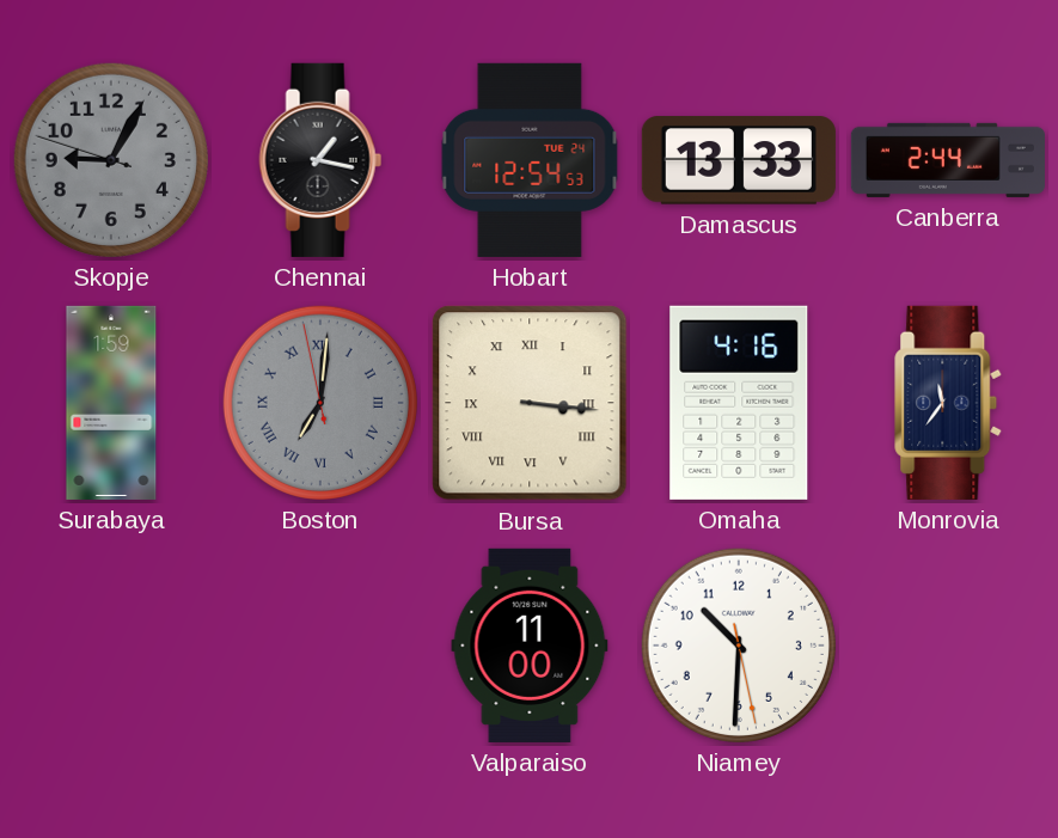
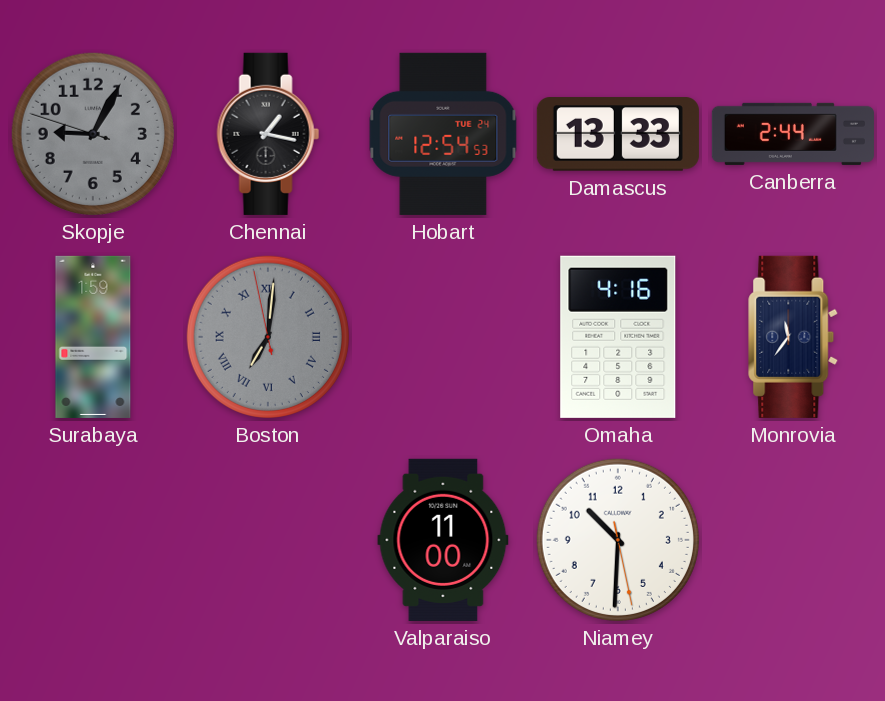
Bursa: 3:16 -> none
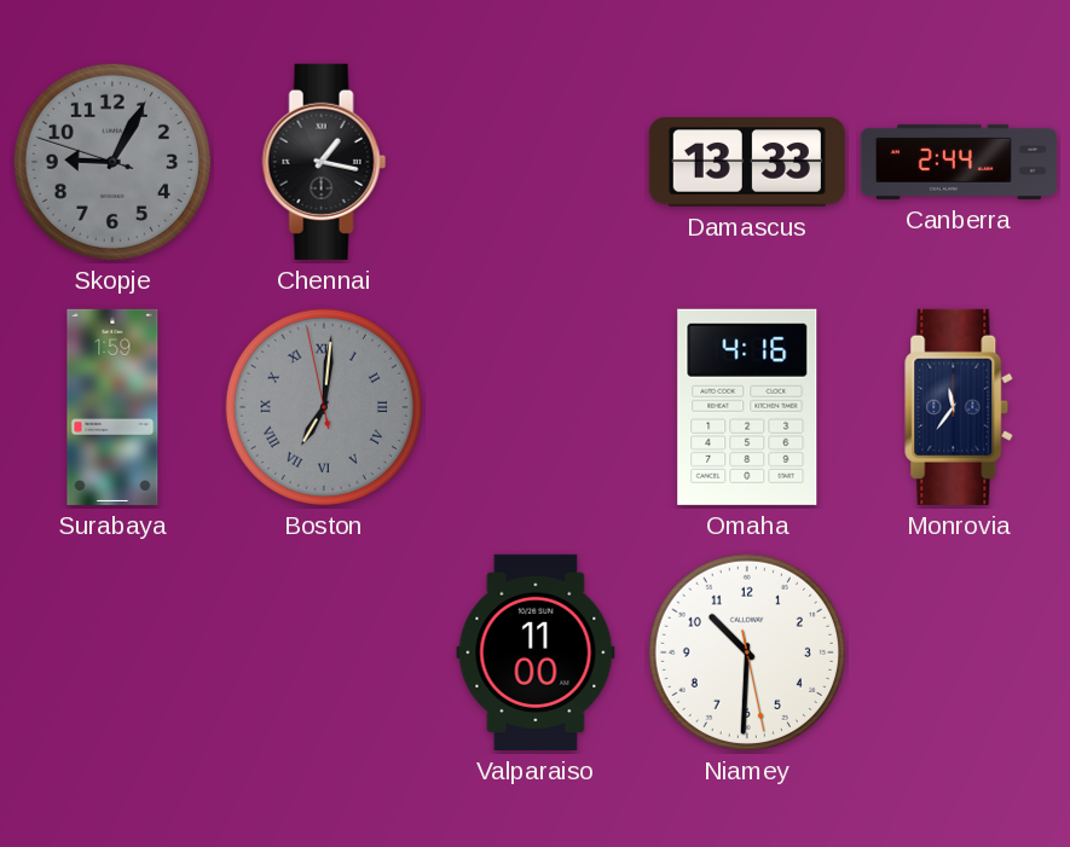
Hobart: 12:54 -> none
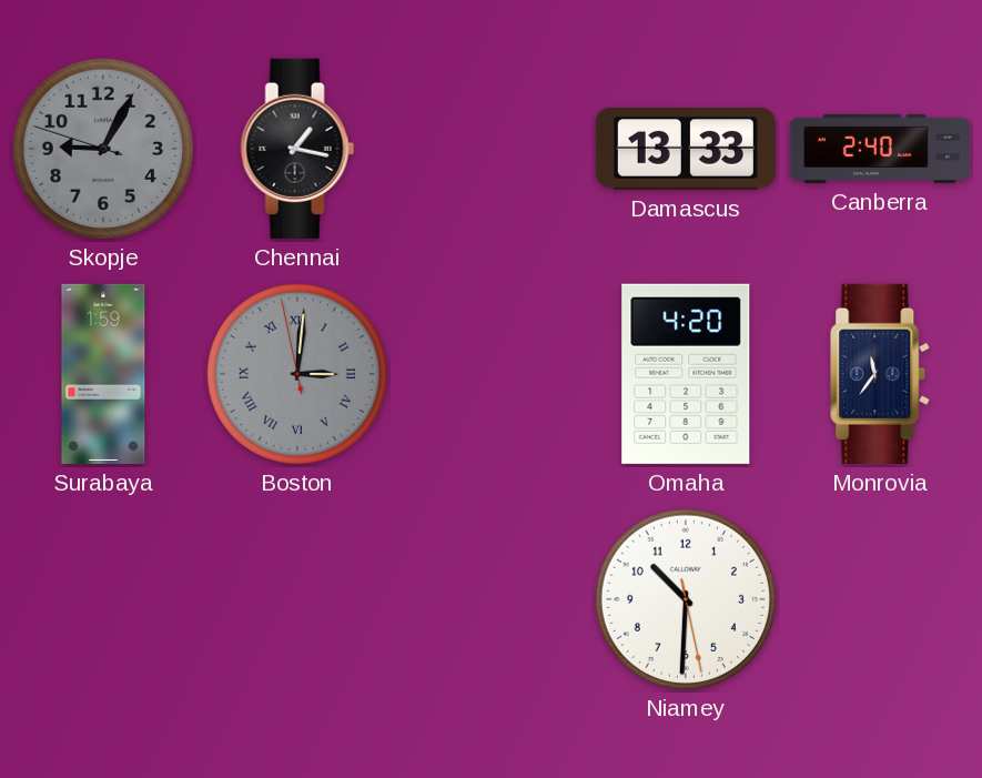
Canberra: 2:44 -> 2:40
Boston: 7:00 -> 3:00
Omaha: 4:16 -> 4:20
Valparaiso: 11:00 -> none
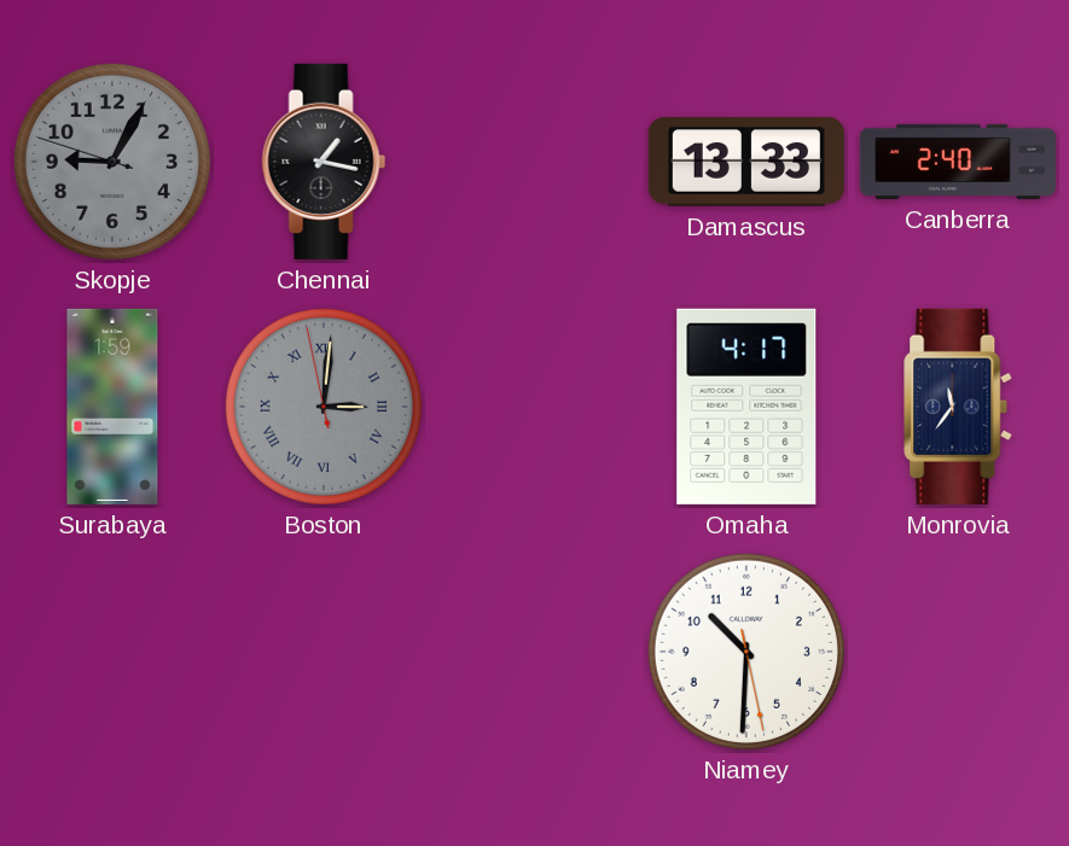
Omaha: 4:20 -> 4:17
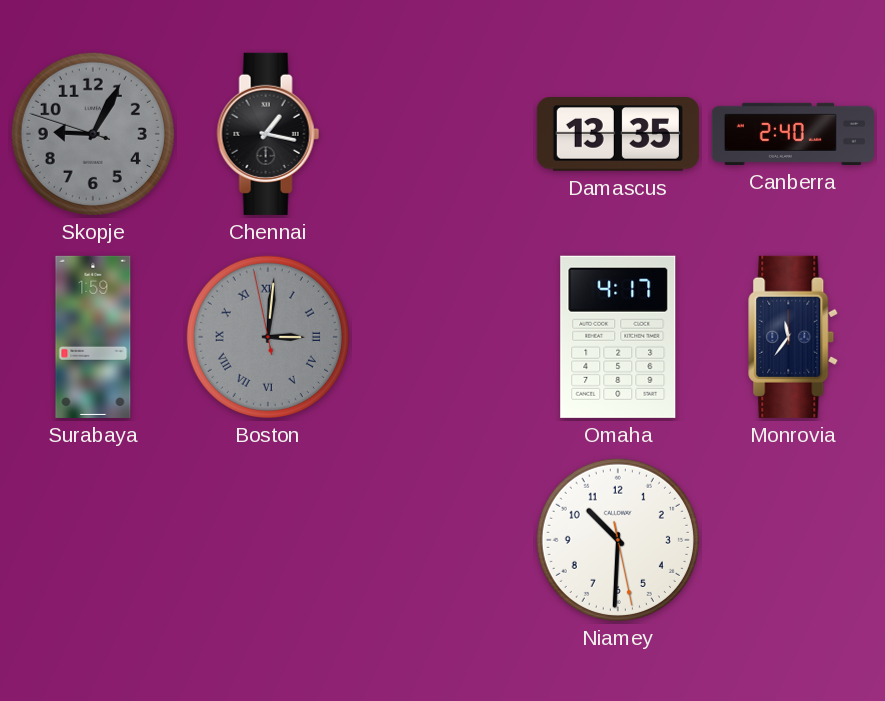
Damascus: 13:33 -> 13:35
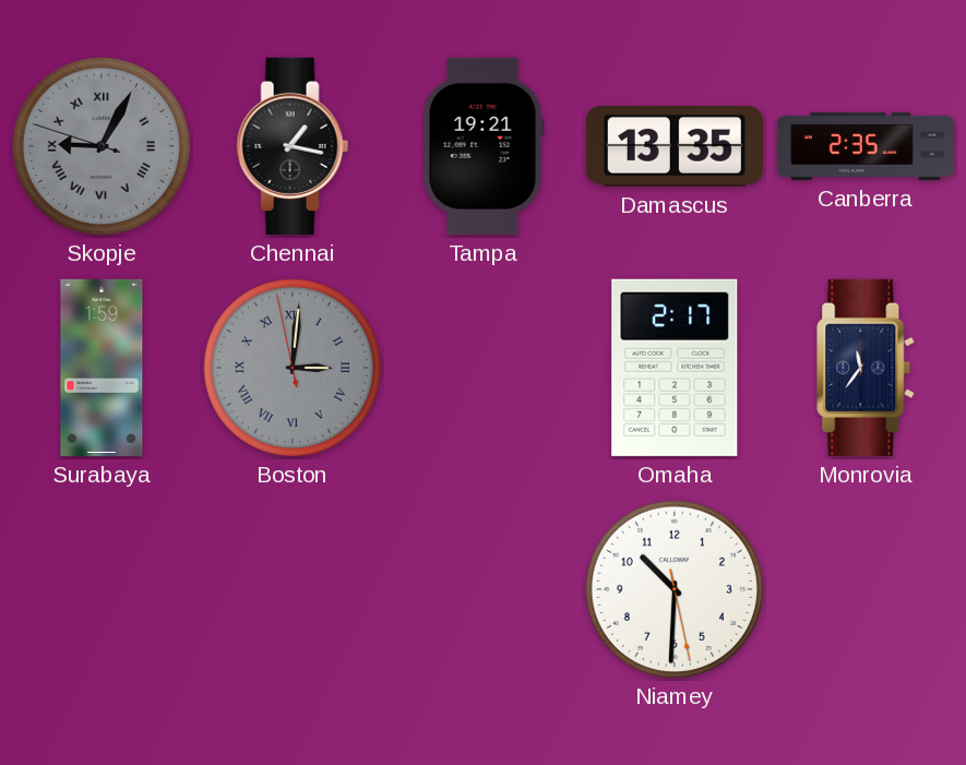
Skopje numerals: Arabic -> Roman
Tampa: none -> 19:21
Canberra: 2:40 -> 2:35
Omaha: 4:17 -> 2:17
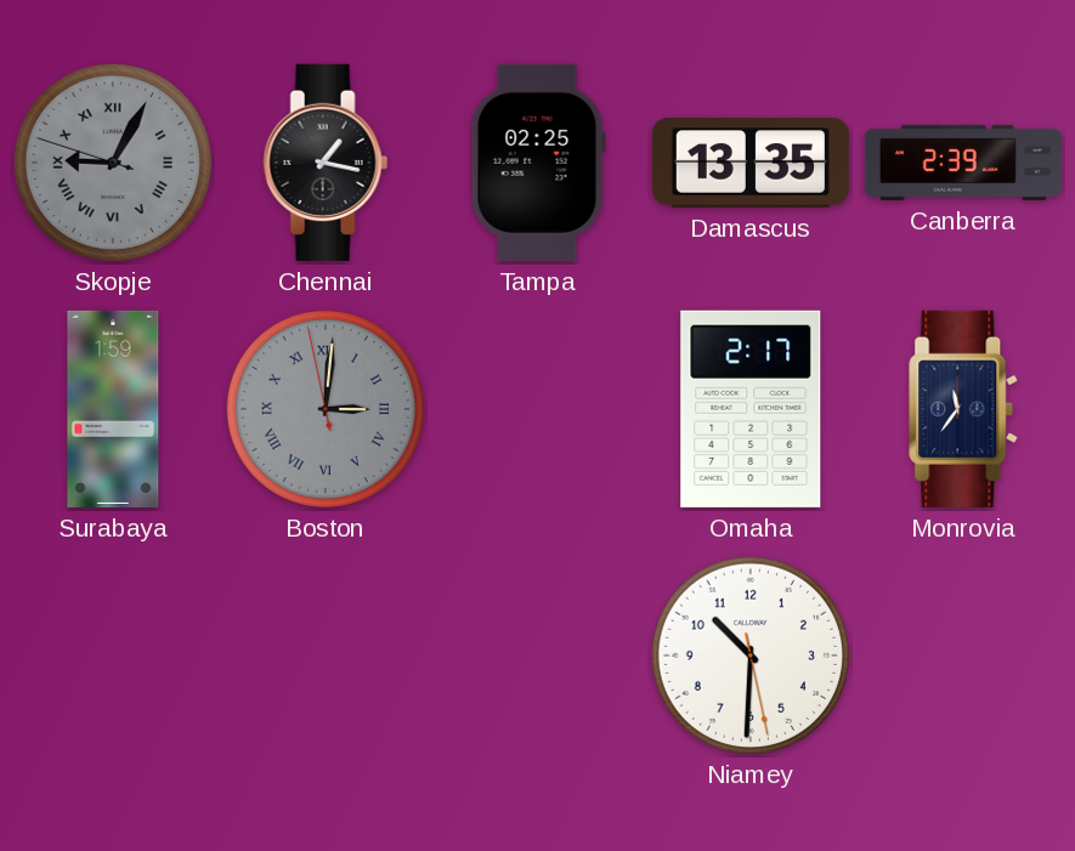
Tampa: 19:21 -> 02:25
Canberra: 2:35 -> 2:39
